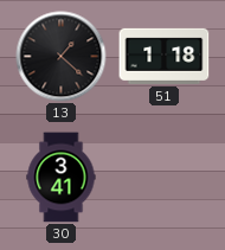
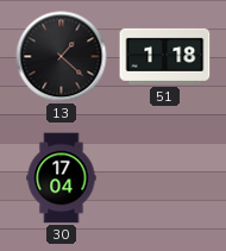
30: 3:41 -> 17:04
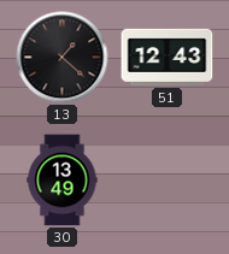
51: 1:18 -> 12:43
30: 17:04 -> 13:49
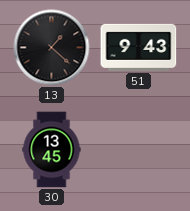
51: 12:43 -> 9:43
30: 13:49 -> 13:45
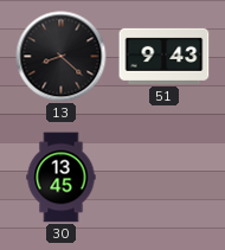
13: 1:22 -> 8:22
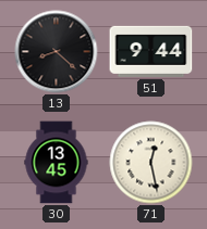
51: 9:43 -> 9:44
71: none -> 12:28
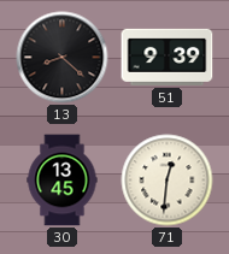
51: 9:44 -> 9:39
71: 12:28 -> 12:31
